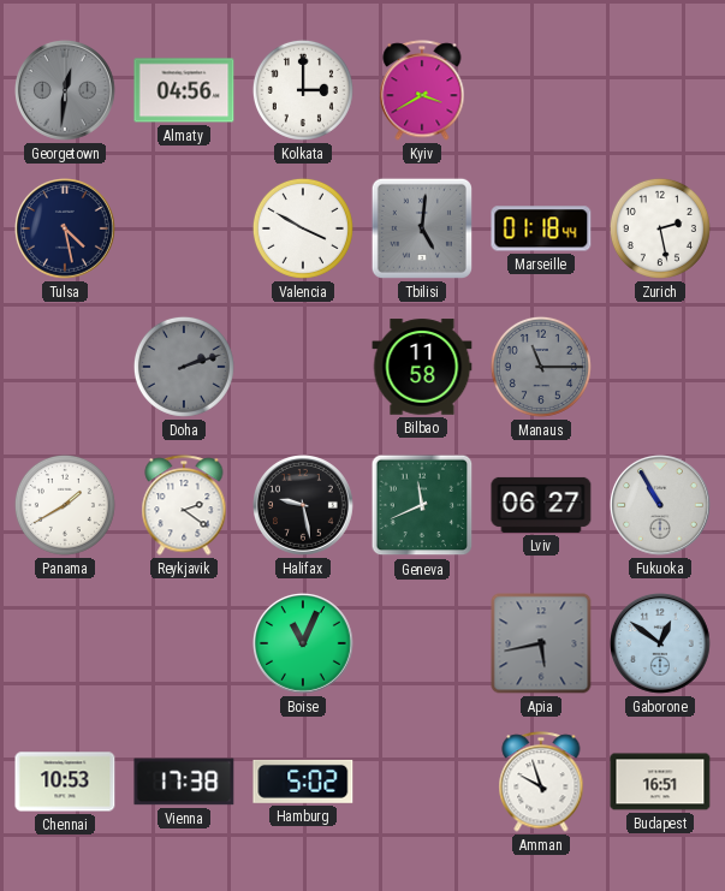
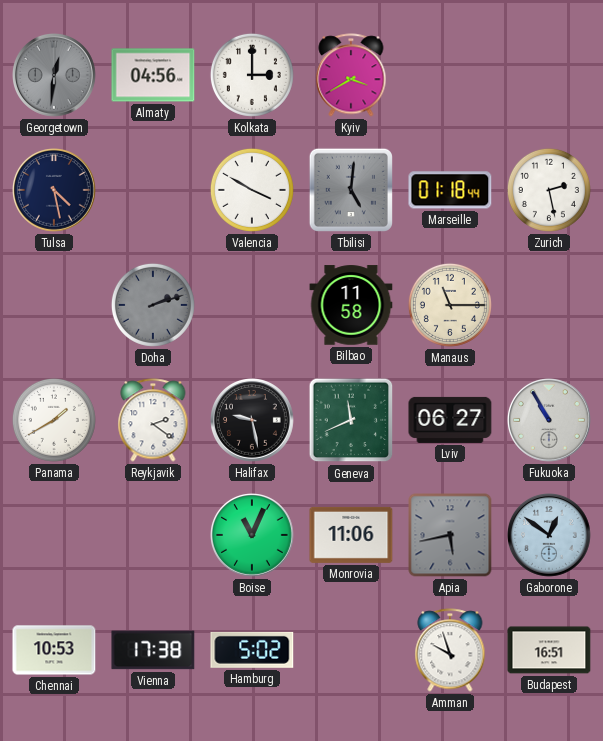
Manaus dial: grey -> cream
Monrovia: none -> 11:06
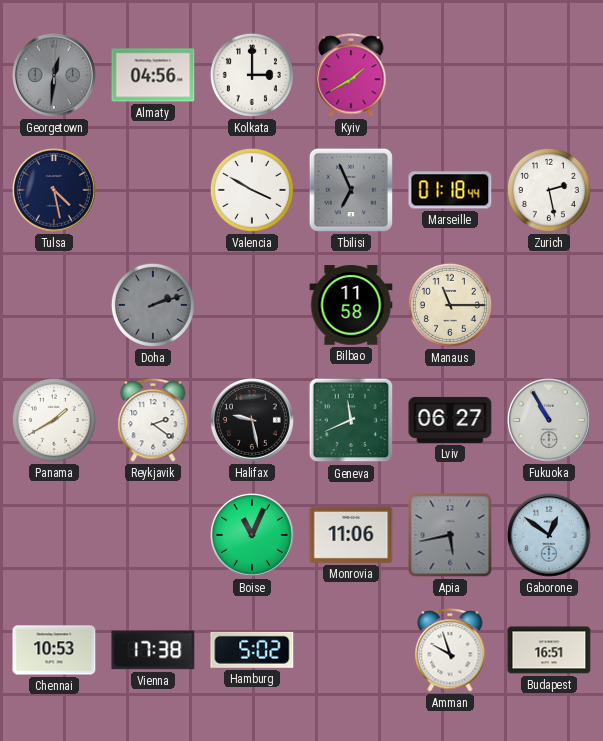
Kyiv: 3:40 -> 1:40
Tbilisi: 5:01 -> 6:56
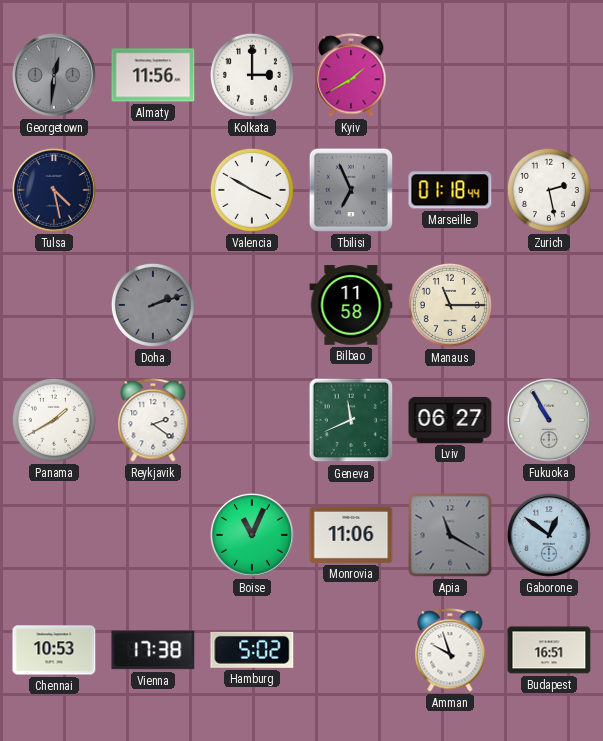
Almaty: 04:56 -> 11:56
Halifax: 9:28 -> none
Apia: 5:43 -> 11:20
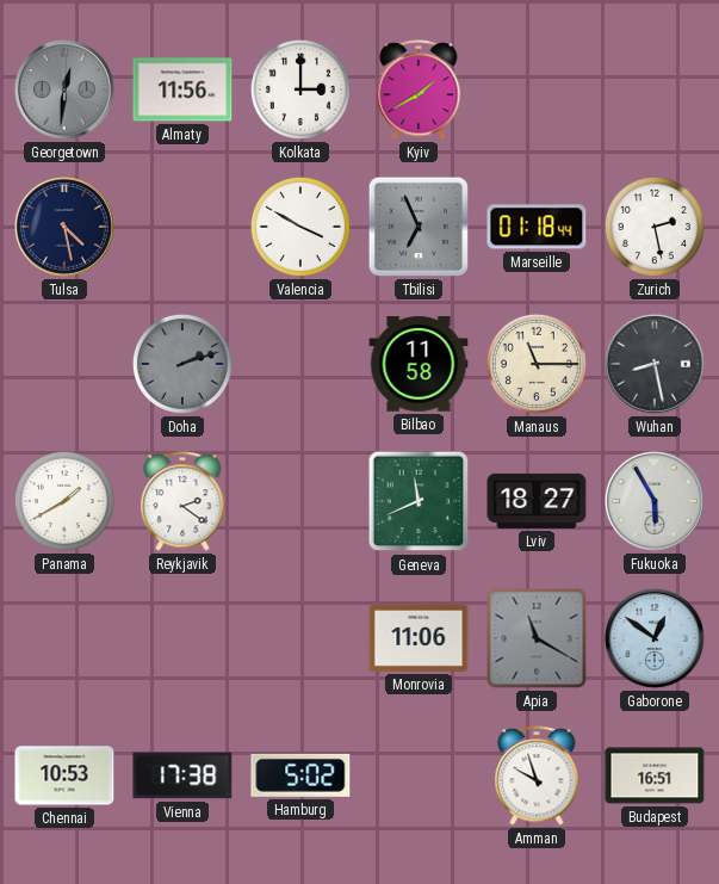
Wuhan: none -> 8:28
Lviv: 06:27 -> 18:27
Fukuoka: 10:55 -> 5:55
Boise: 11:04 -> none
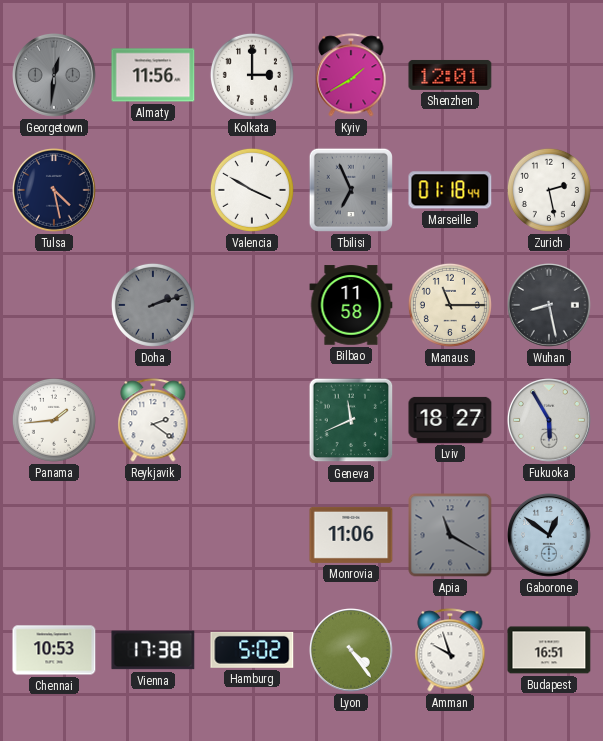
Shenzhen: none -> 12:01
Panama: 1:40 -> 1:44
Lyon: none -> 4:24
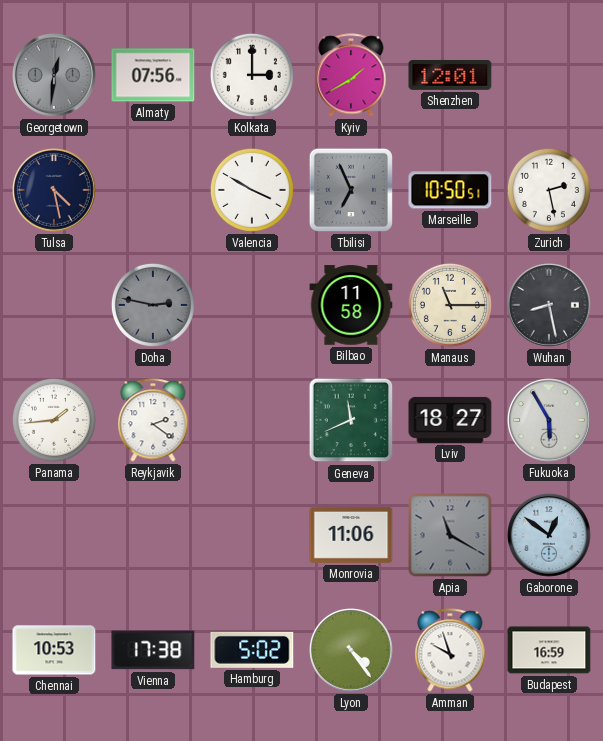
Almaty: 11:56 -> 07:56
Marseille: 01:18 -> 10:50
Doha: 2:12 -> 2:47
Budapest: 16:51 -> 16:59
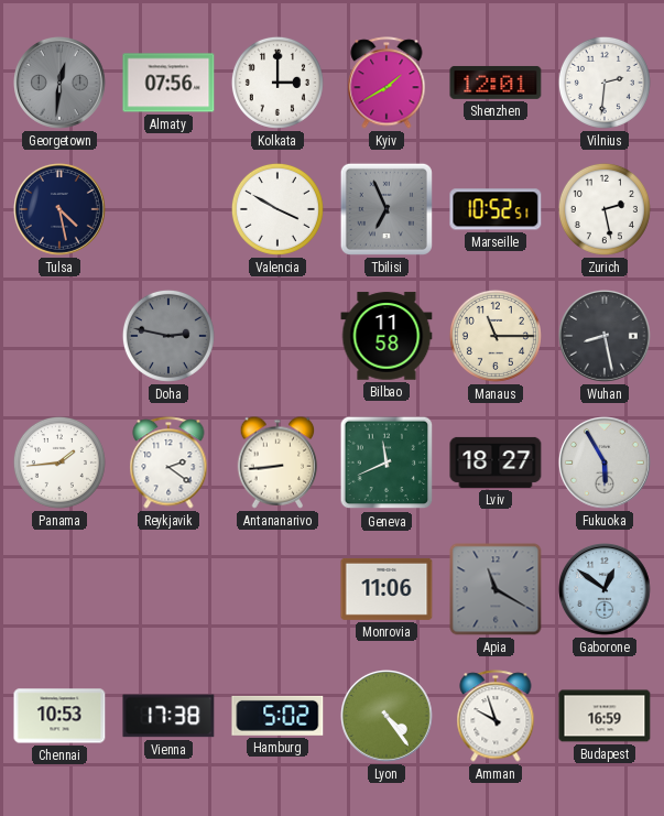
Vilnius: none -> 2:31
Marseille: 10:50 -> 10:52
Antananarivo: none -> 8:44
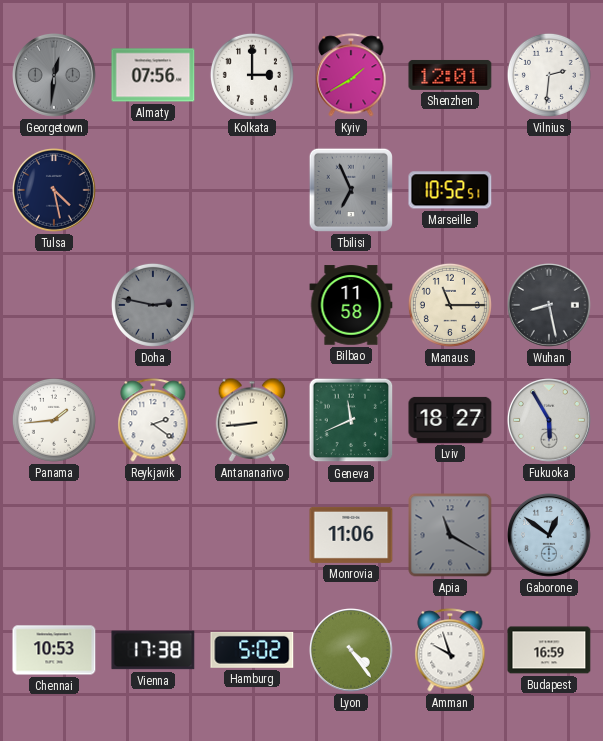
Valencia: 3:50 -> none
Zurich: 2:28 -> none
